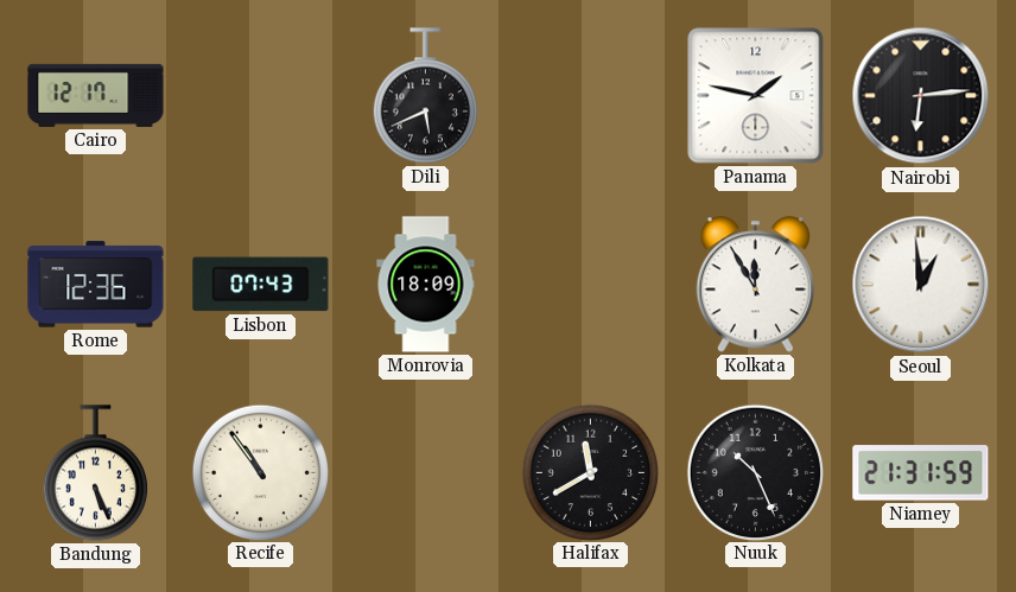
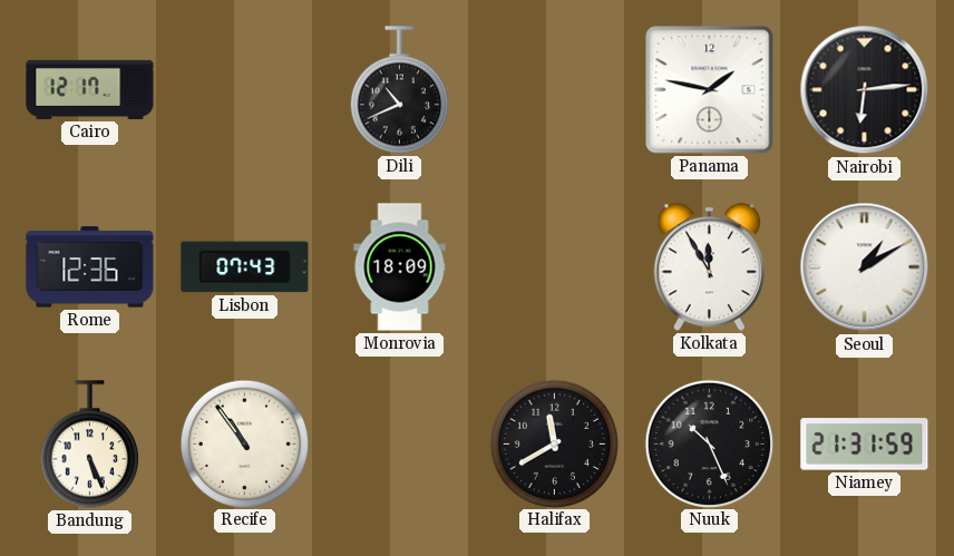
Dili: 5:41 -> 10:41
Seoul: 12:59 -> 1:10
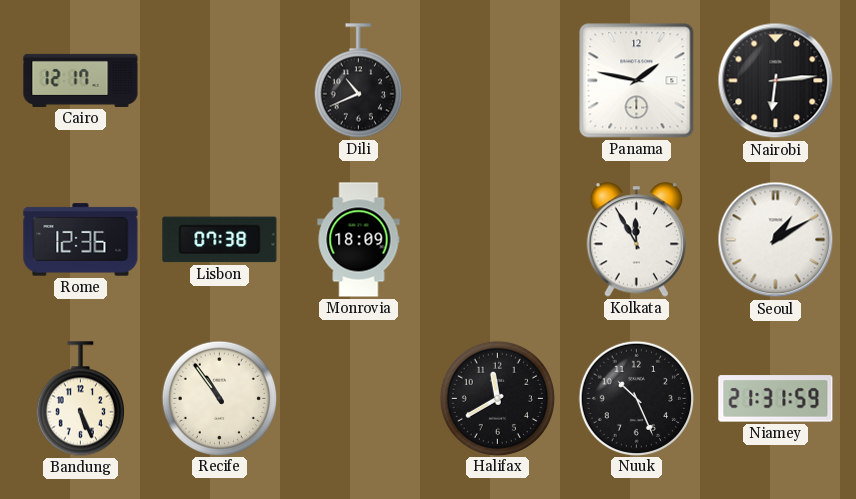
Lisbon: 07:43 -> 07:38
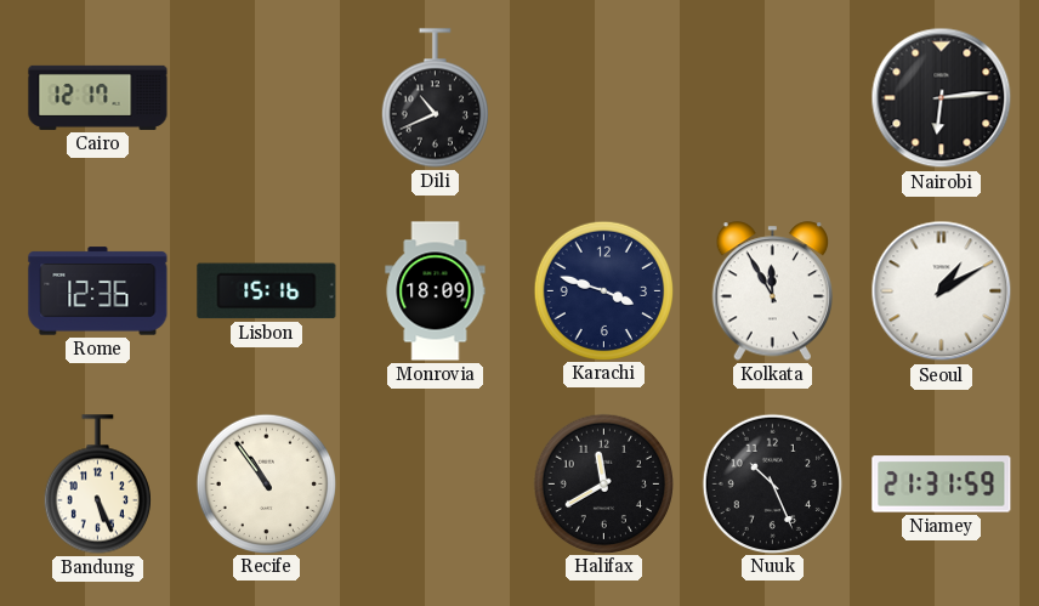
Panama: 1:47 -> none
Lisbon: 07:38 -> 15:16
Karachi: none -> 3:48
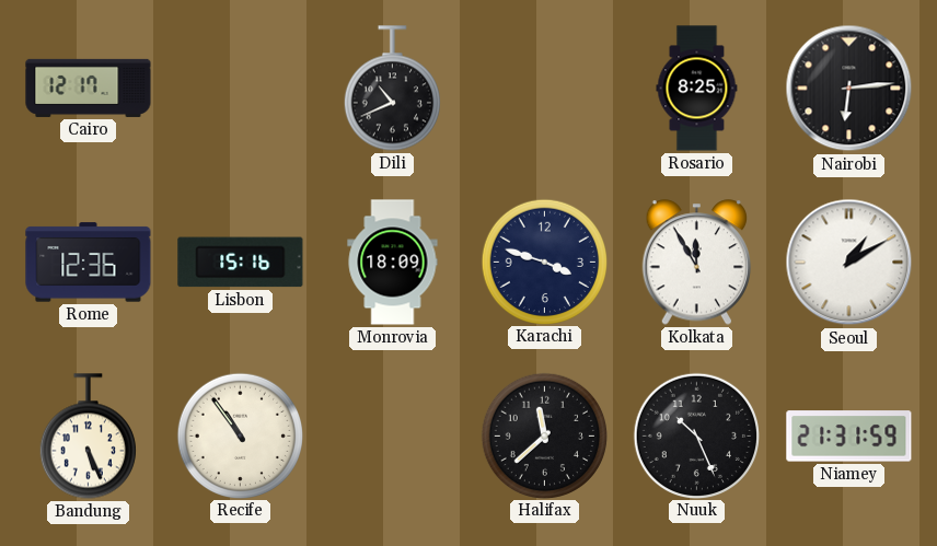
Rosario: none -> 8:25
Halifax: 11:40 -> 11:38
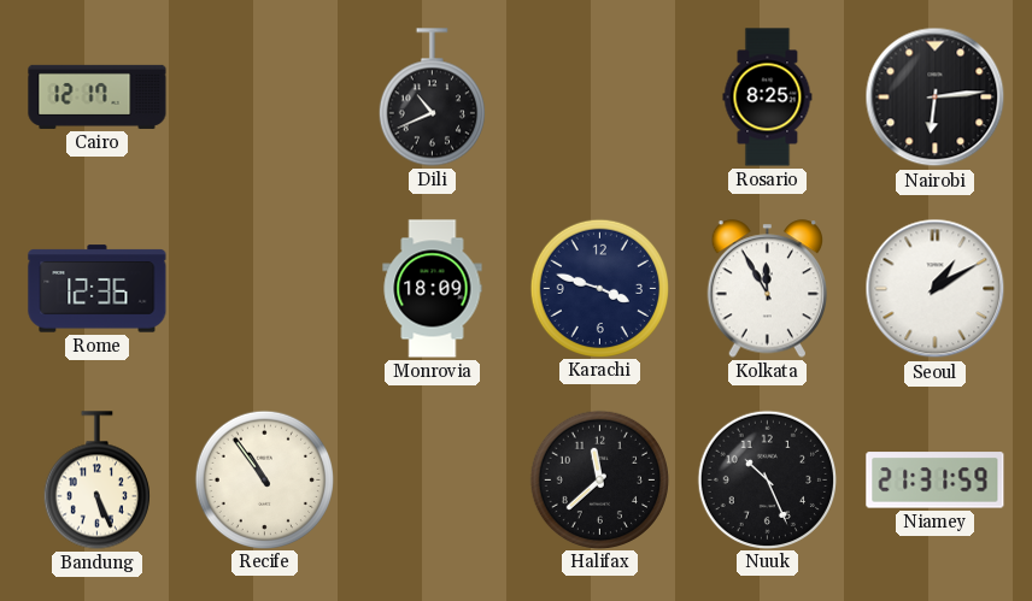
Lisbon: 15:16 -> none
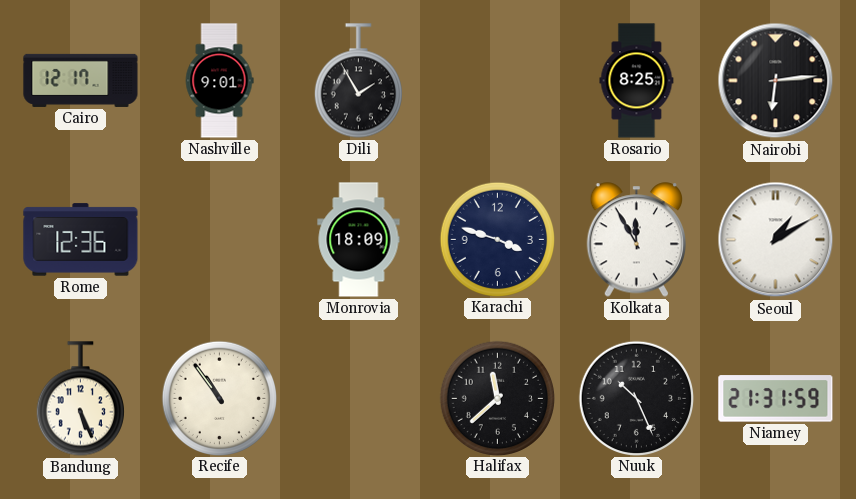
Nashville: none -> 9:01
Dili: 10:41 -> 1:55
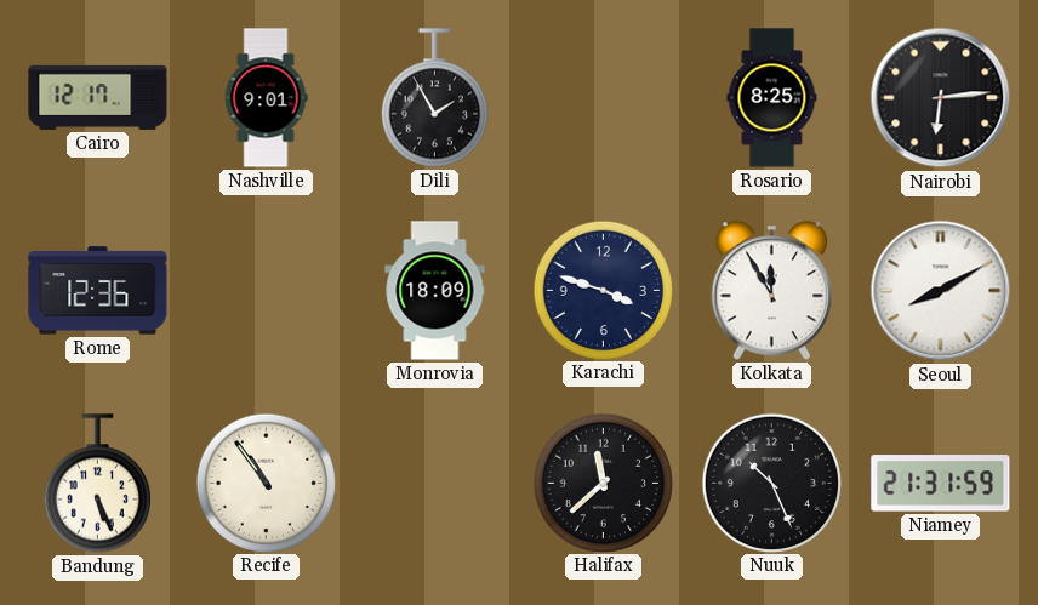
Seoul: 1:10 -> 8:10
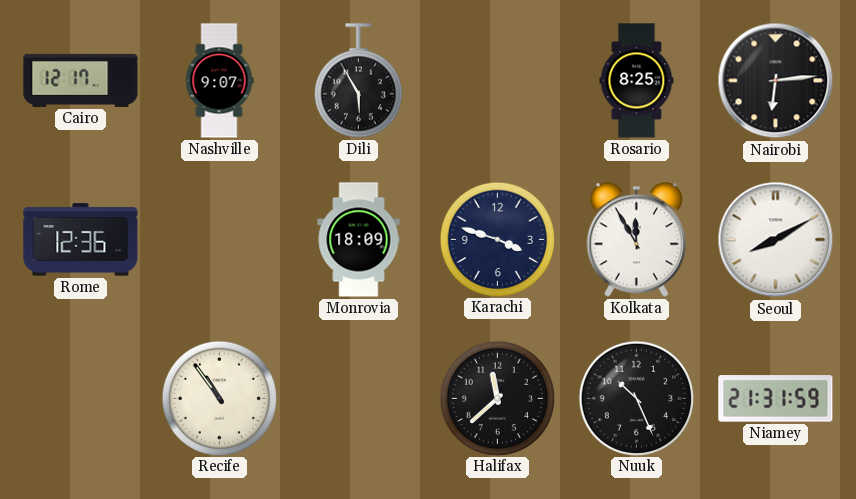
Nashville: 9:01 -> 9:07
Dili: 1:55 -> 5:55
Bandung: 5:26 -> none
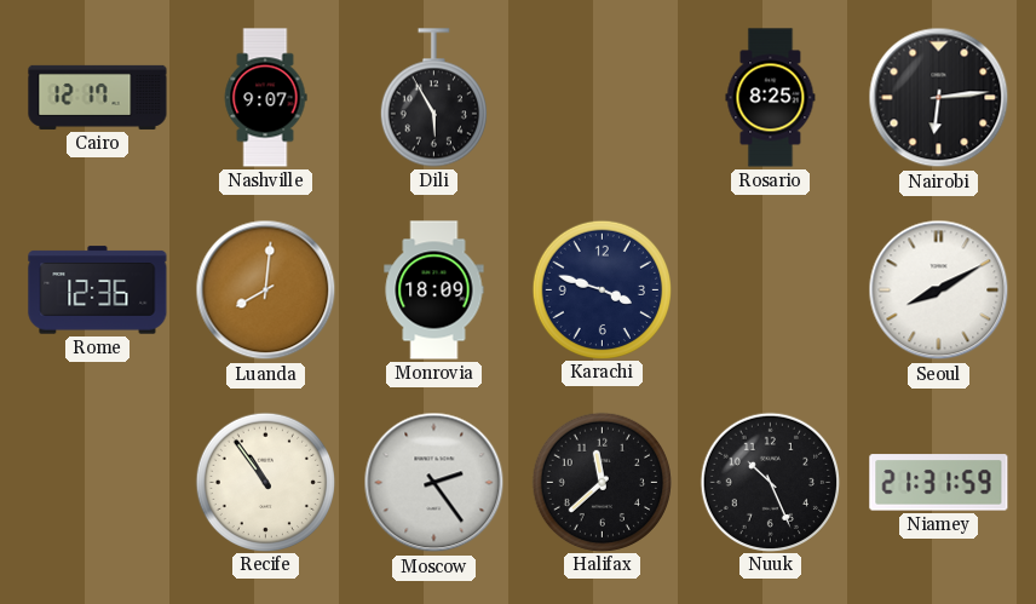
Luanda: none -> 8:01
Kolkata: 11:55 -> none
Moscow: none -> 2:24
